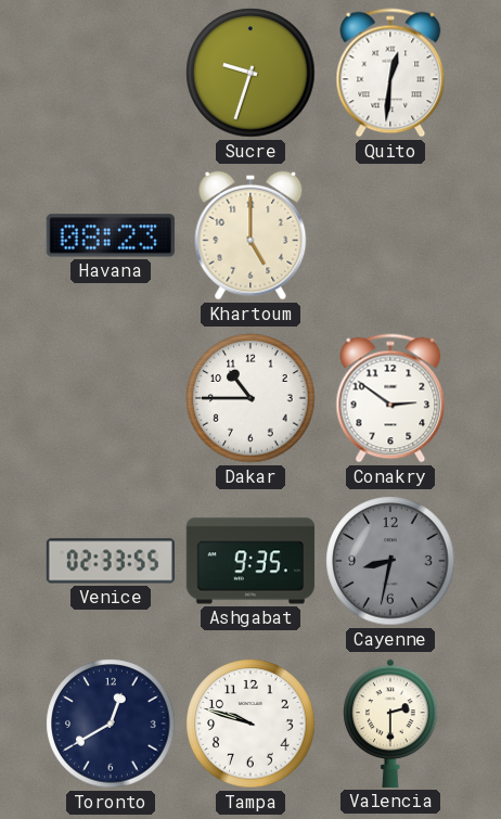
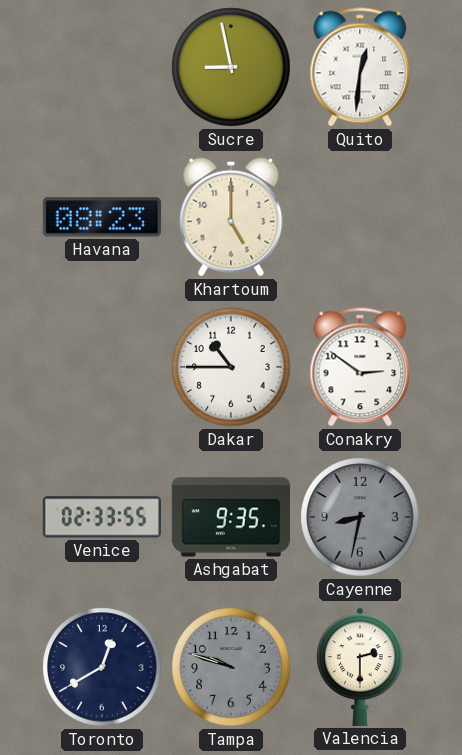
Sucre: 9:33 -> 8:58
Tampa dial: white -> grey
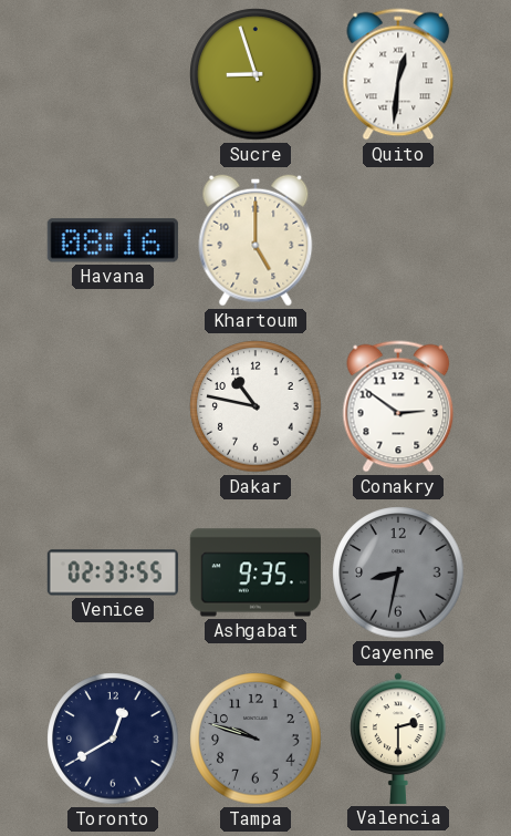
Sucre: 8:58 -> 8:57
Havana: 08:23 -> 08:16
Dakar: 10:45 -> 10:47
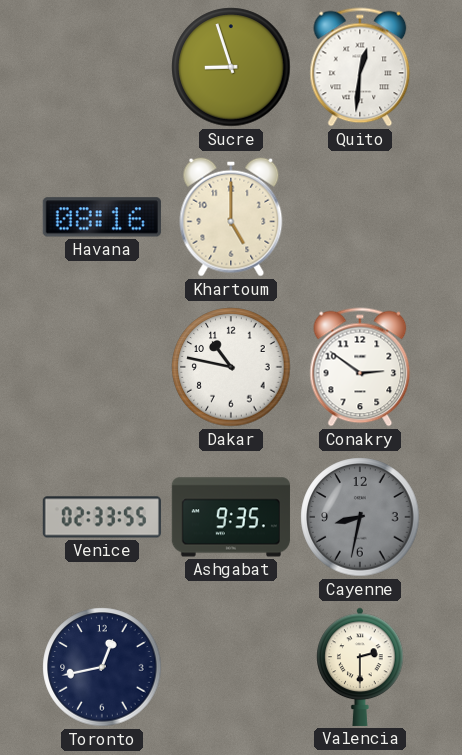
Toronto: 12:40 -> 12:43
Tampa: 9:48 -> none
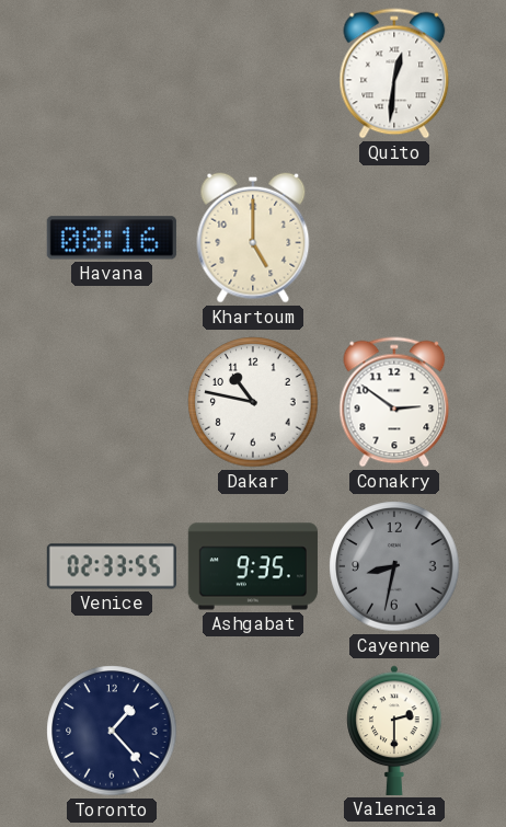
Sucre: 8:57 -> none
Toronto: 12:43 -> 1:23
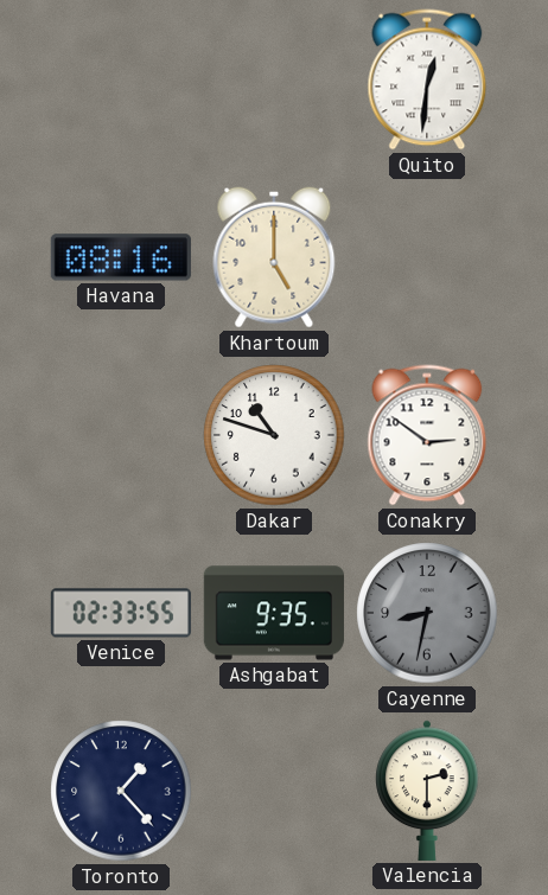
Dakar: 10:47 -> 10:48
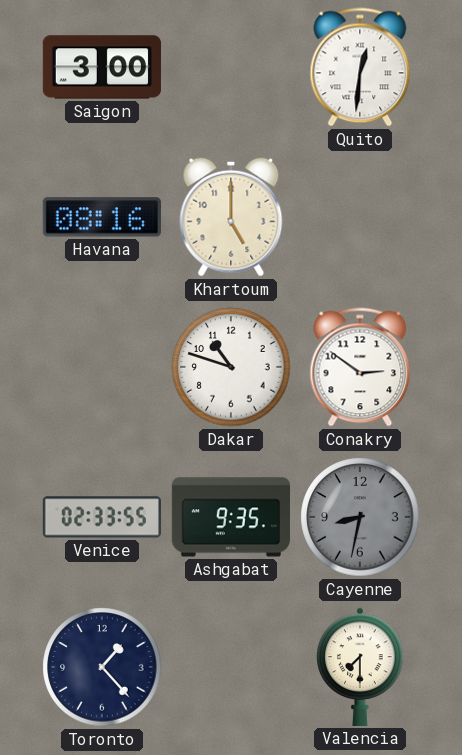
Saigon: none -> 3:00
Valencia: 2:30 -> 7:30
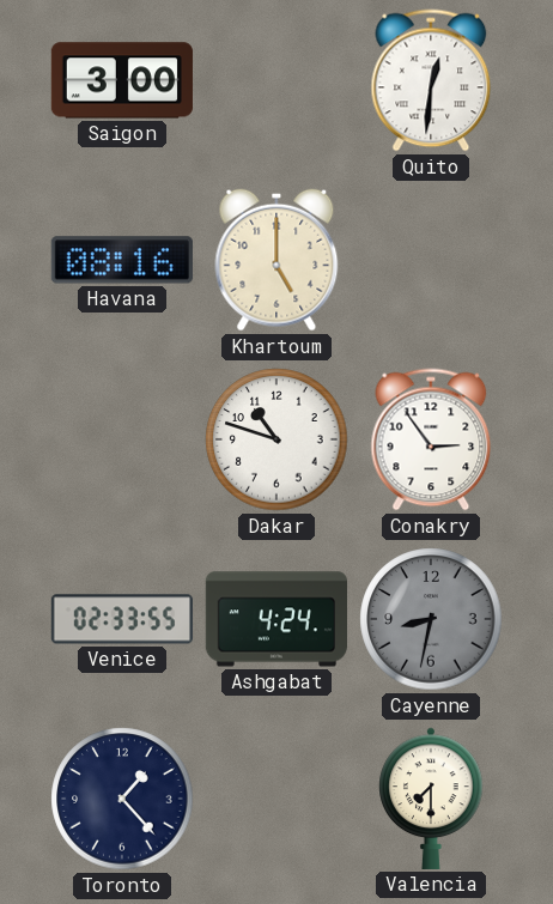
Conakry: 2:51 -> 2:54
Ashgabat: 9:35 -> 4:24
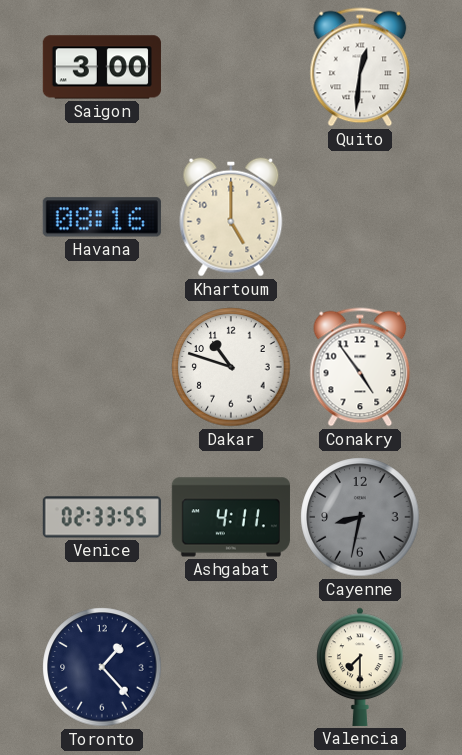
Conakry: 2:54 -> 4:54
Ashgabat: 4:24 -> 4:11
